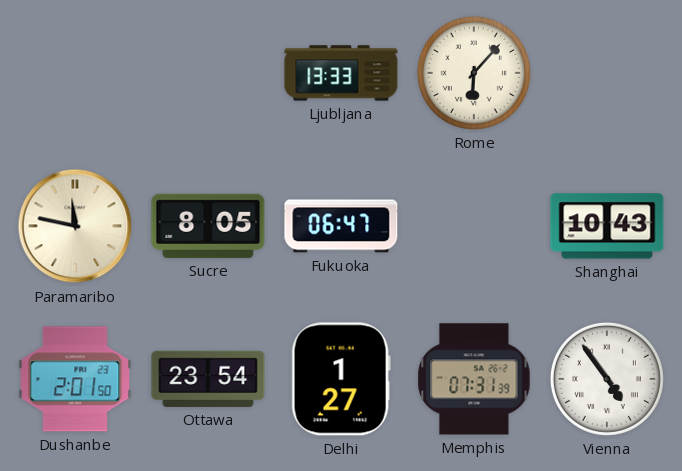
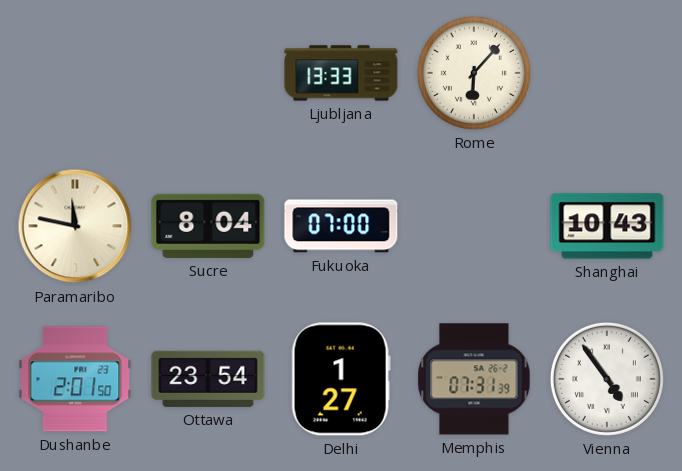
Sucre: 8:05 -> 8:04
Fukuoka: 06:47 -> 07:00
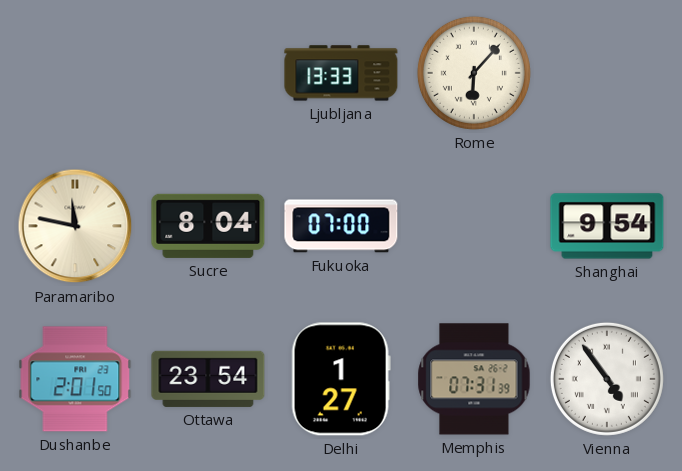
Shanghai: 10:43 -> 9:54
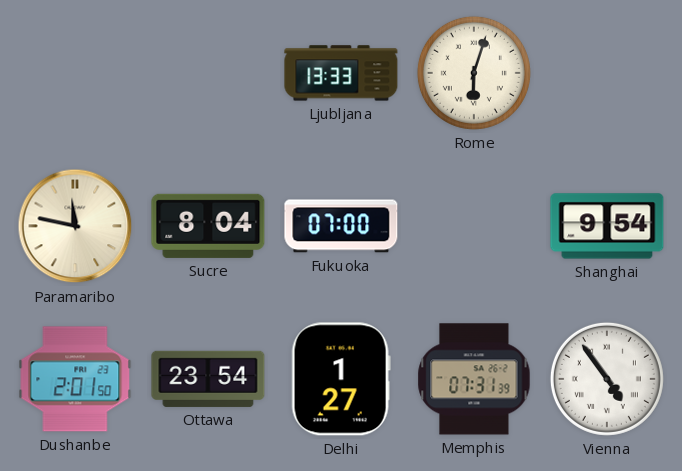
Rome: 6:07 -> 6:03
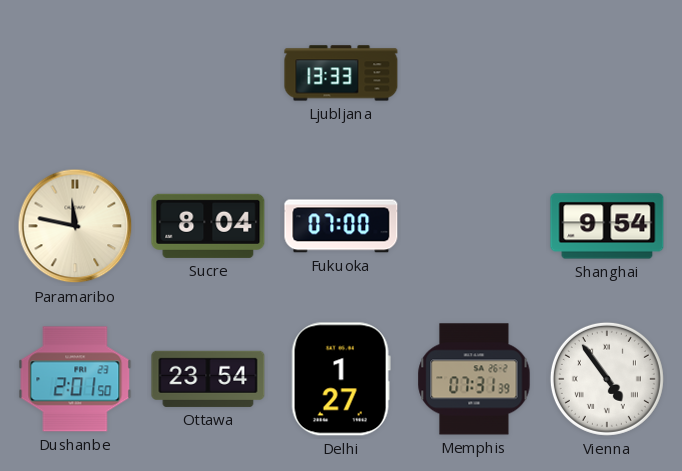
Rome: 6:03 -> none
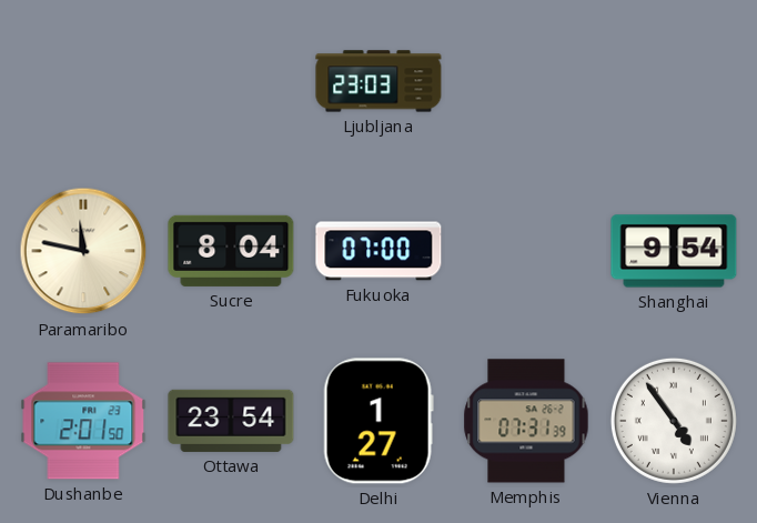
Ljubljana: 13:33 -> 23:03
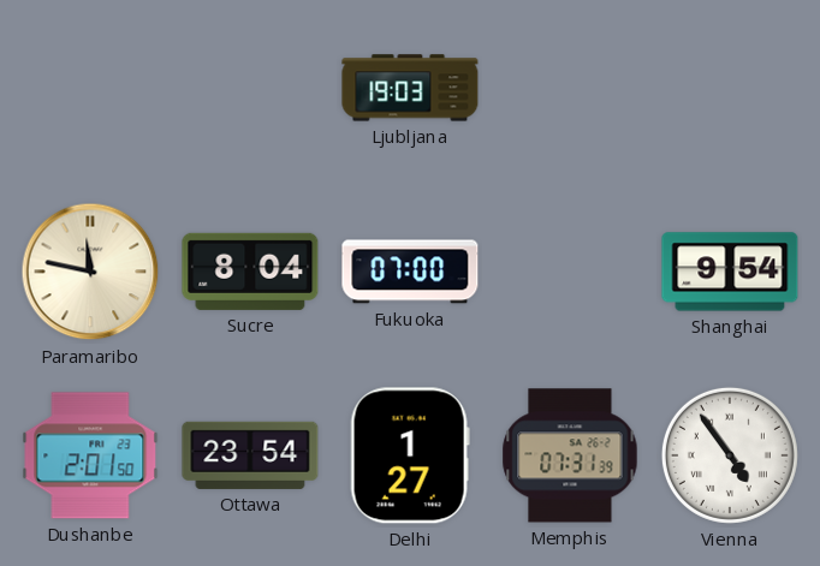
Ljubljana: 23:03 -> 19:03
